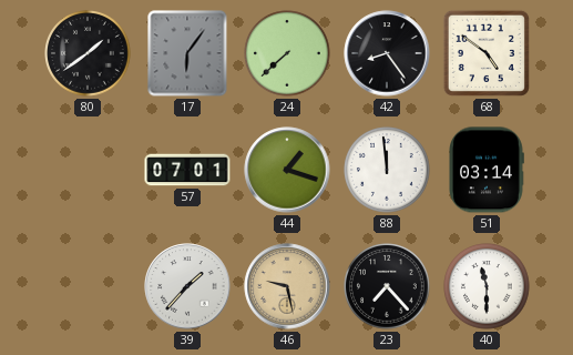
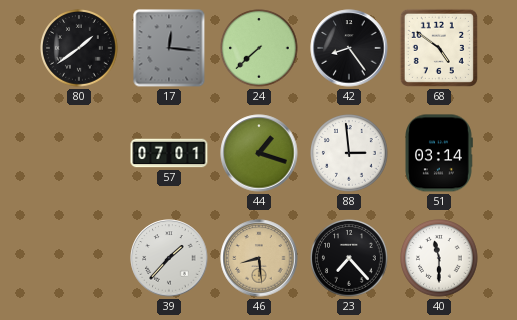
17: 6:06 -> 12:16
88: 11:59 -> 2:59
46: 9:28 -> 8:29
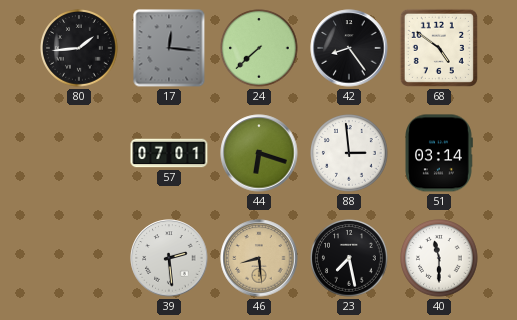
80: 1:39 -> 1:44
44: 1:18 -> 6:18
39: 1:37 -> 2:29
23: 7:23 -> 7:28
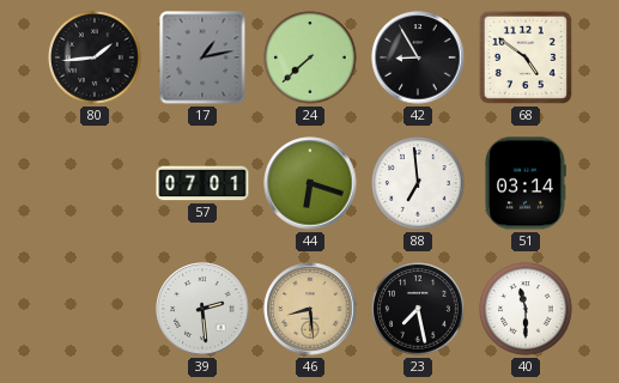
17: 12:16 -> 1:13
42: 8:24 -> 8:55
88: 2:59 -> 6:59
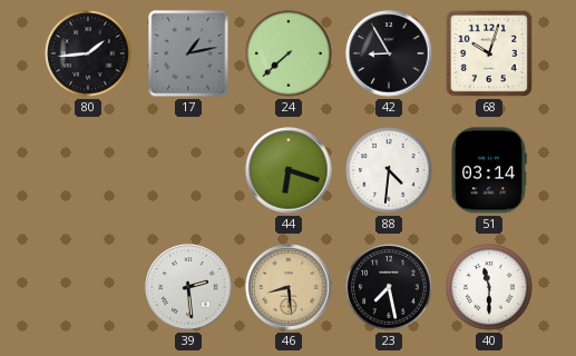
68: 4:51 -> 10:03
57: 07:01 -> none
88: 6:59 -> 4:31
